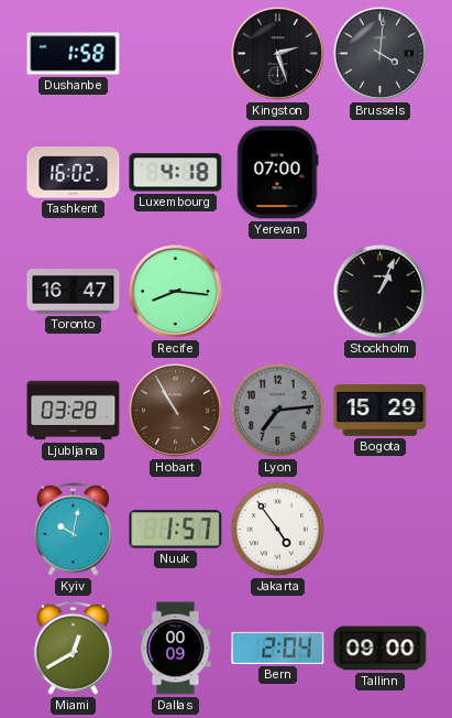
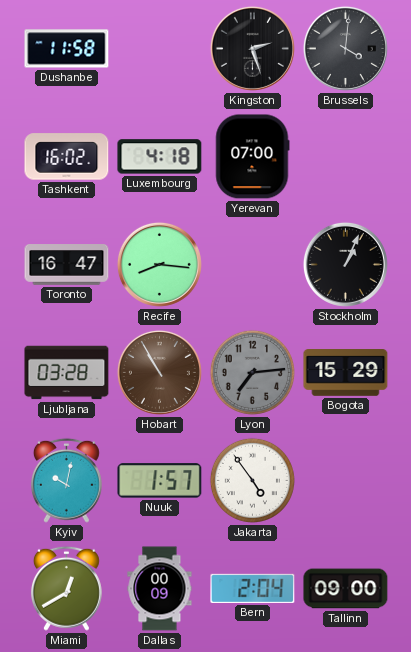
Dushanbe: 1:58 -> 11:58
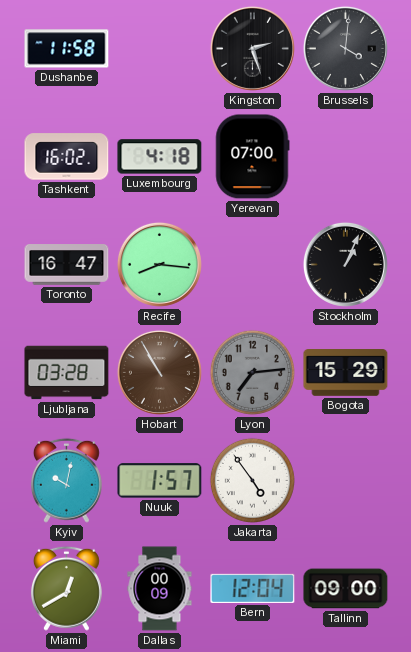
Bern: 2:04 -> 12:04
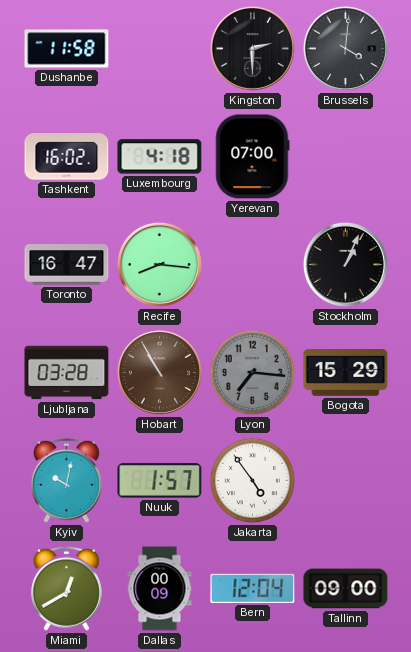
Kingston: 2:27 -> 2:30
Lyon: 7:14 -> 7:16
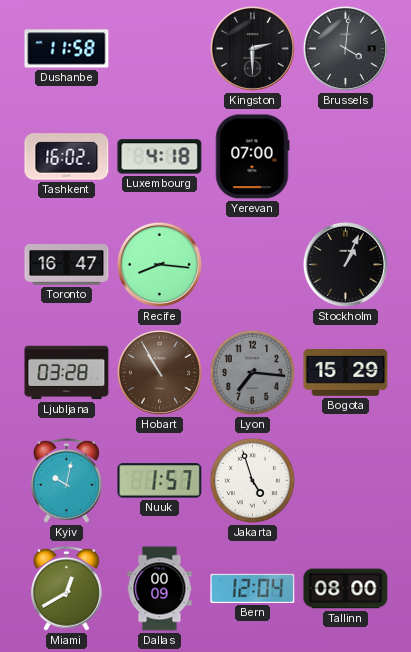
Jakarta: 4:54 -> 4:57
Tallinn: 09:00 -> 08:00
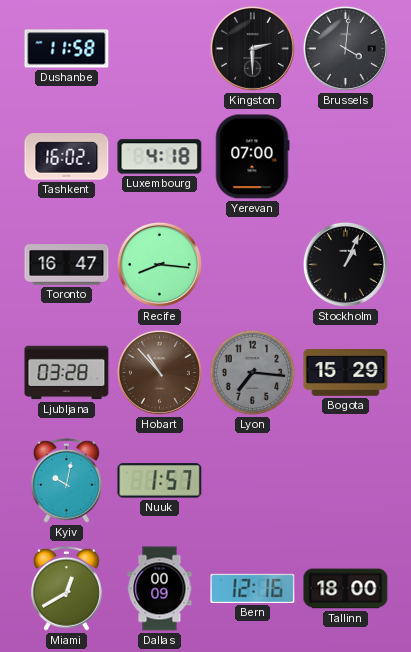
Hobart: 10:55 -> 10:53
Jakarta: 4:57 -> none
Bern: 12:04 -> 12:16
Tallinn: 08:00 -> 18:00
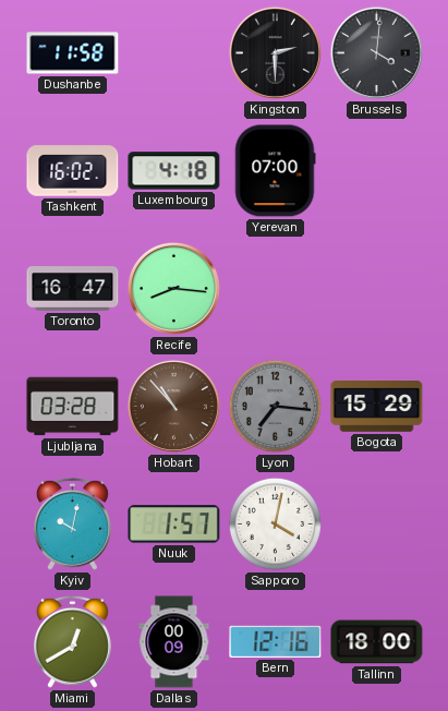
Stockholm: 1:04 -> none
Sapporo: none -> 4:02
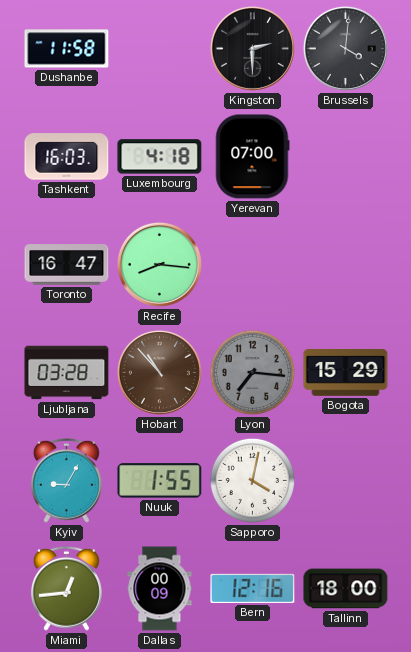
Tashkent: 16:02 -> 16:03
Kyiv: 10:02 -> 9:05
Nuuk: 1:57 -> 1:55
Miami: 12:40 -> 12:44
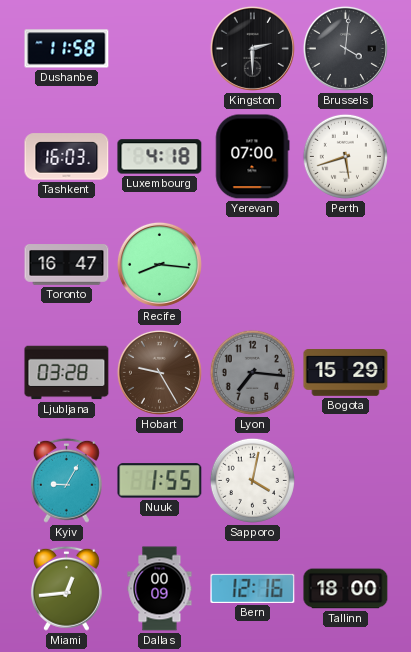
Perth: none -> 5:42
Hobart: 10:53 -> 9:25
